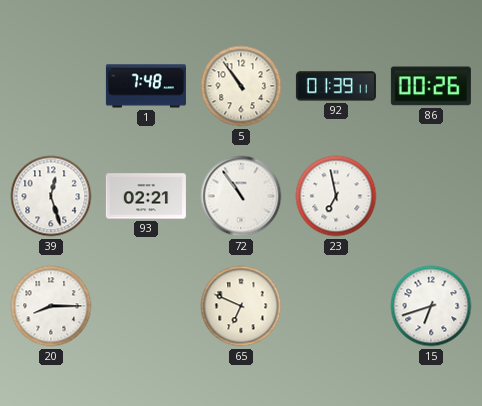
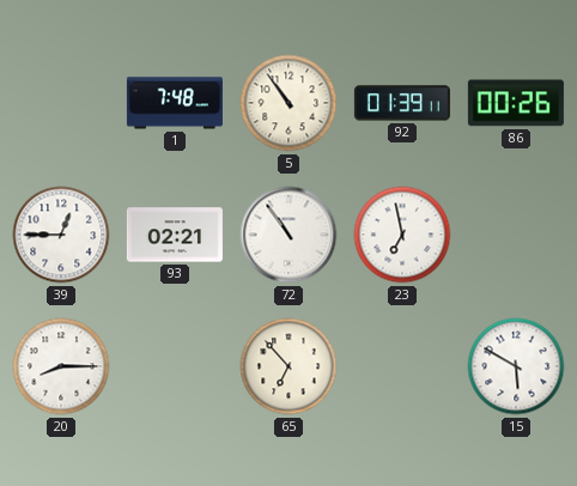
39: 12:27 -> 12:45
65: 6:49 -> 6:53
15: 6:42 -> 5:50
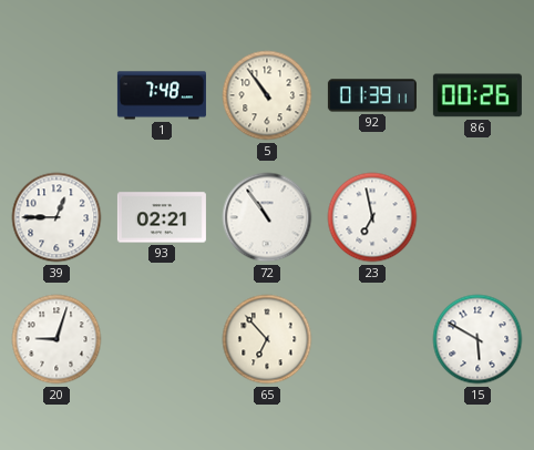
20: 8:15 -> 9:03
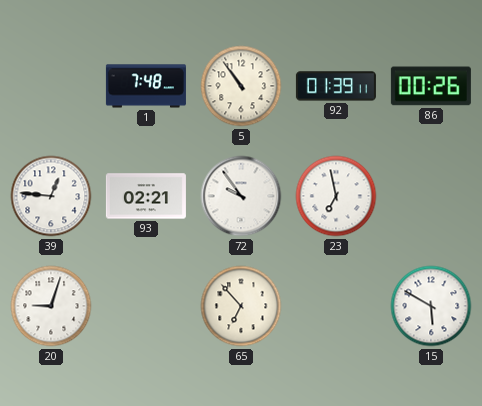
39: 12:45 -> 12:46
72: 10:54 -> 9:54
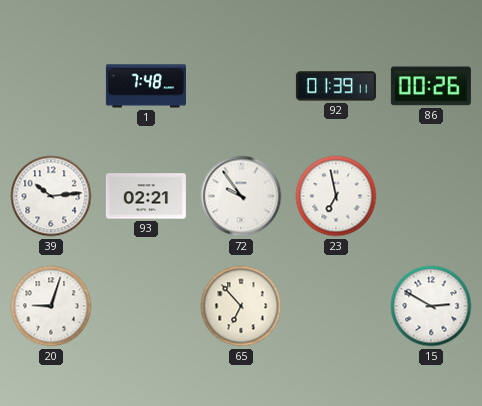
5: 10:54 -> none
39: 12:46 -> 10:14
15: 5:50 -> 2:50
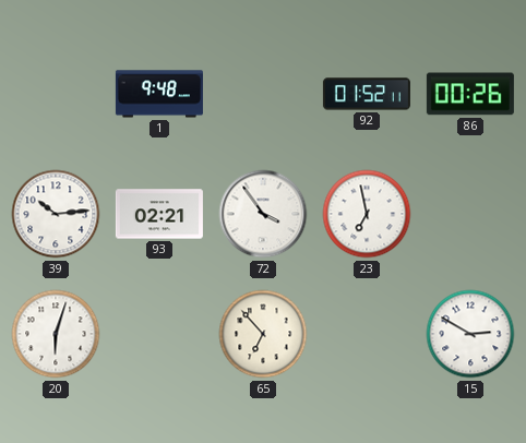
1: 7:48 -> 9:48
92: 01:39 -> 01:52
72: 9:54 -> 3:54
20: 9:03 -> 6:03
